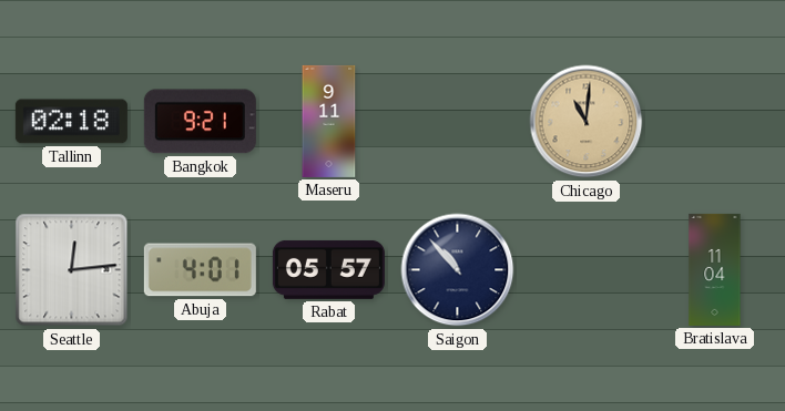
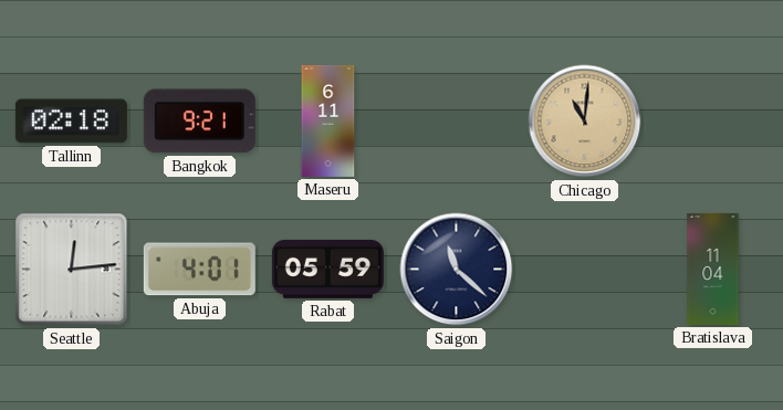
Maseru: 9:11 -> 6:11
Rabat: 05:57 -> 05:59
Saigon: 10:53 -> 11:22
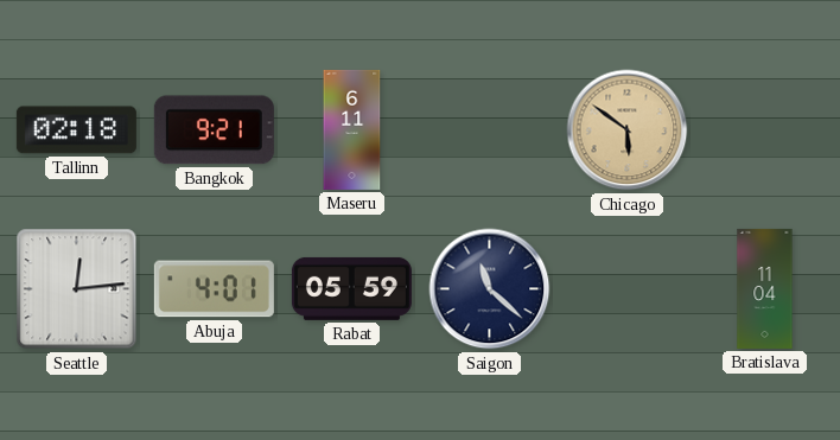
Chicago: 11:01 -> 5:51
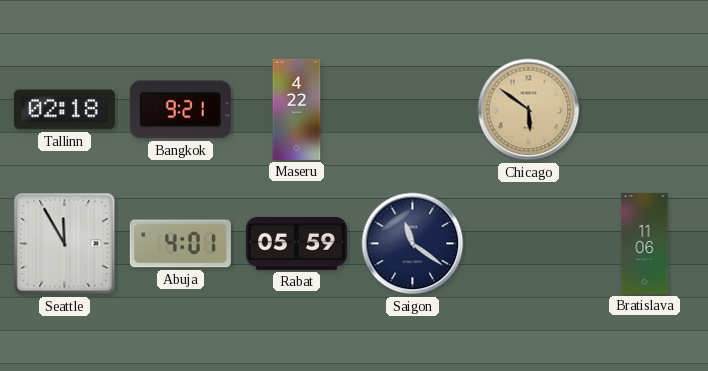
Maseru: 6:11 -> 4:22
Seattle: 12:14 -> 11:55
Saigon: 11:22 -> 11:21
Bratislava: 11:04 -> 11:06
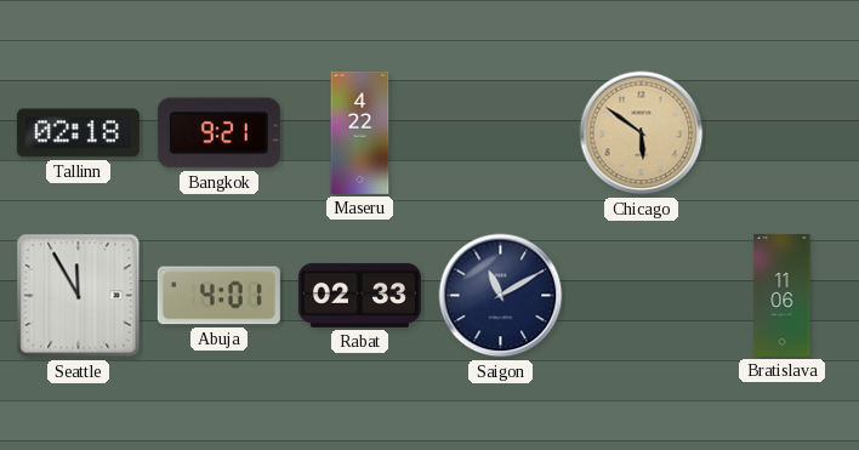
Rabat: 05:59 -> 02:33
Saigon: 11:21 -> 11:10
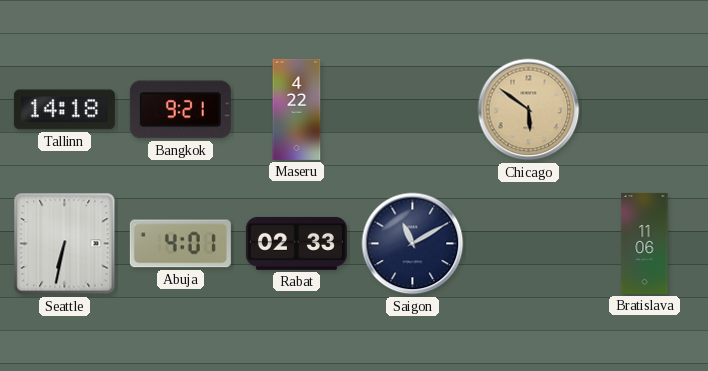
Tallinn: 02:18 -> 14:18
Seattle: 11:55 -> 6:32
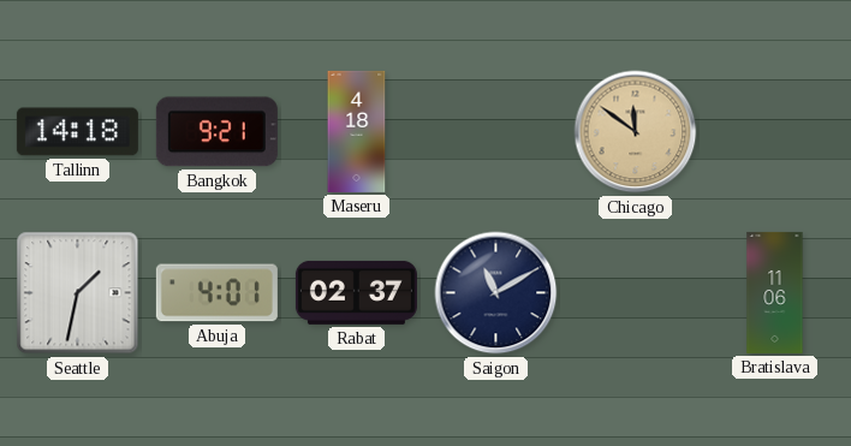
Maseru: 4:22 -> 4:18
Chicago: 5:51 -> 11:51
Seattle: 6:32 -> 1:32
Rabat: 02:33 -> 02:37
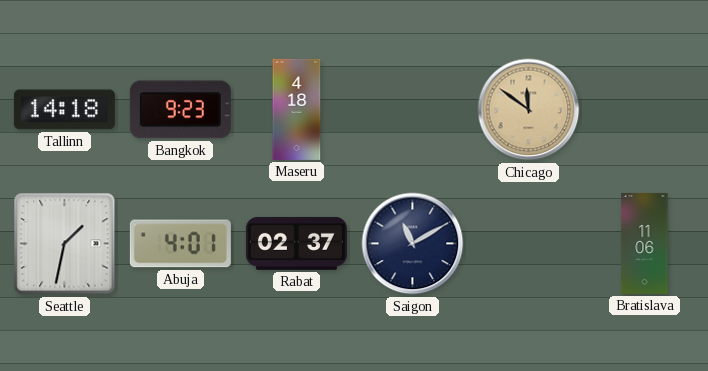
Bangkok: 9:21 -> 9:23
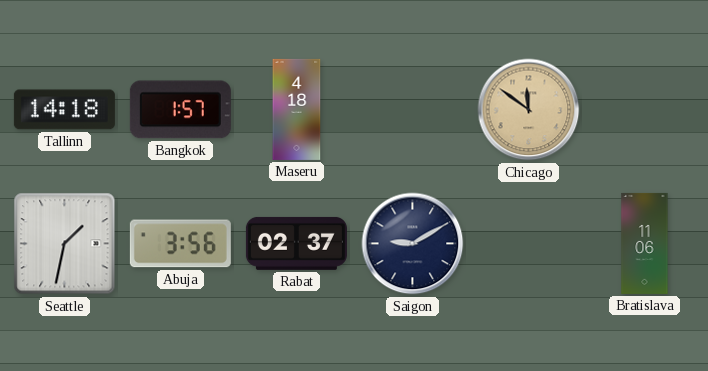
Bangkok: 9:23 -> 1:57
Abuja: 4:01 -> 3:56
Saigon: 11:10 -> 9:10
